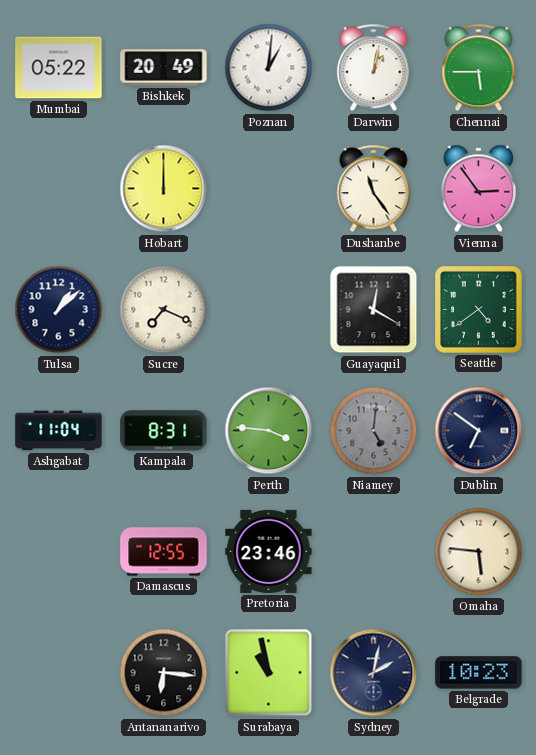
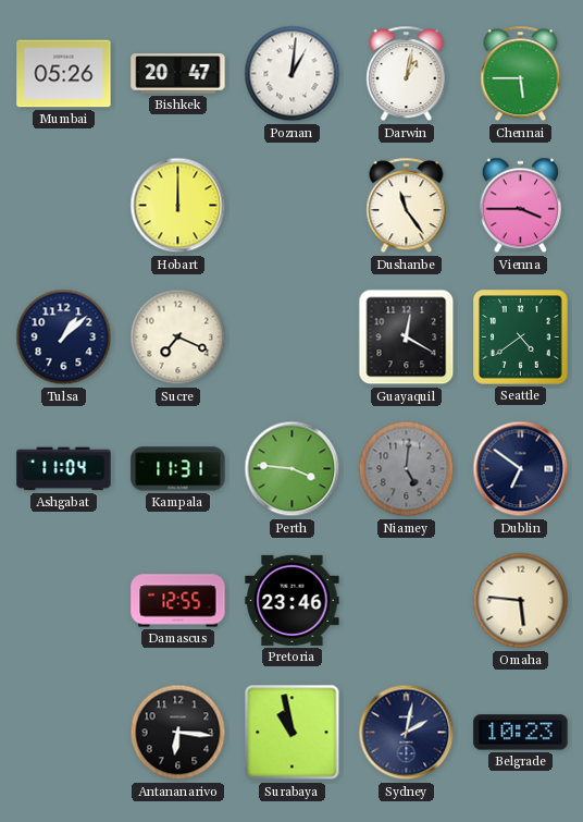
Mumbai: 05:22 -> 05:26
Bishkek: 20:49 -> 20:47
Vienna: 2:54 -> 3:45
Kampala: 8:31 -> 11:31
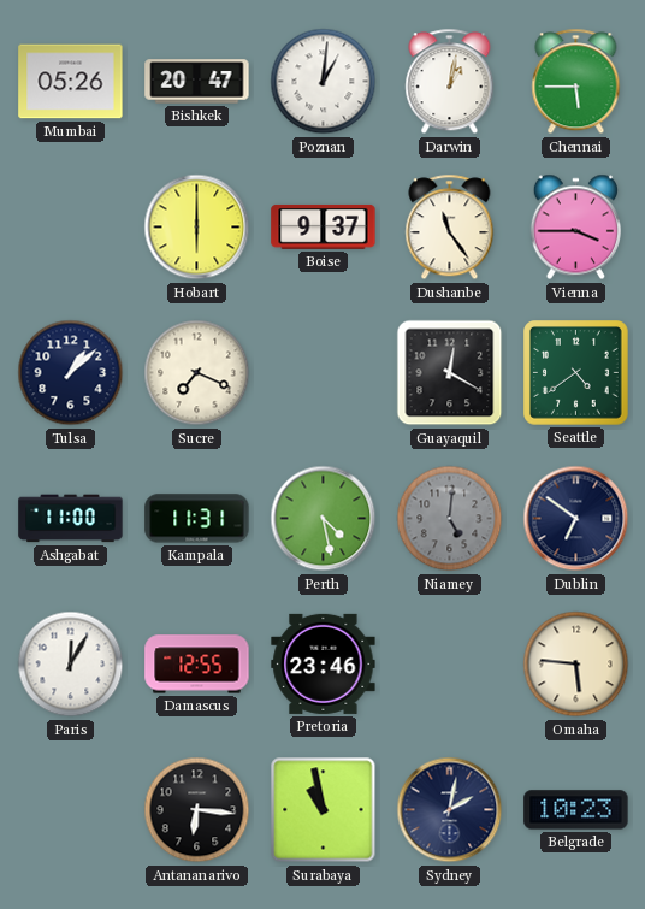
Hobart: 12:00 -> 6:00
Boise: none -> 9:37
Ashgabat: 11:04 -> 11:00
Perth: 3:46 -> 4:28
Paris: none -> 12:05
